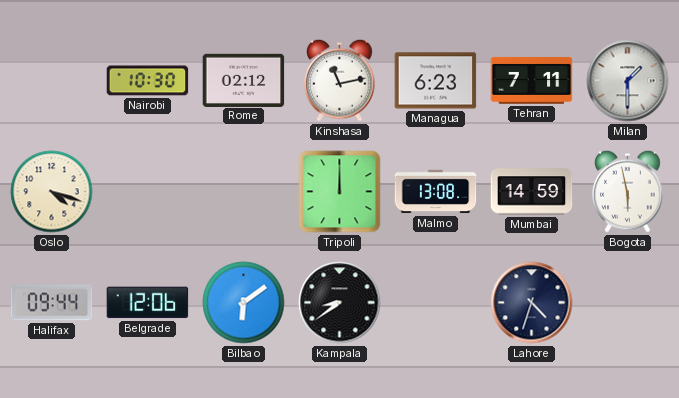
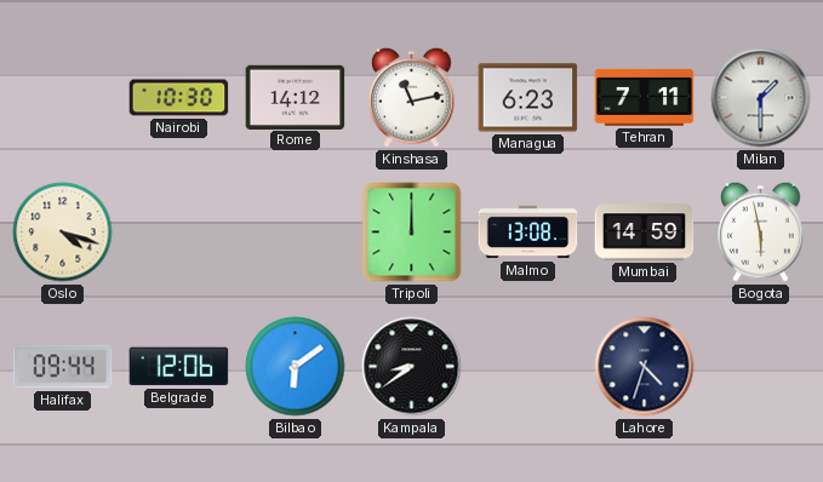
Rome: 02:12 -> 14:12
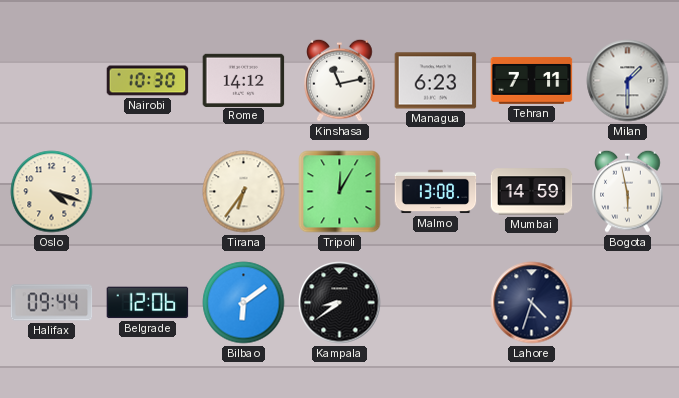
Tirana: none -> 6:36
Tripoli: 12:00 -> 12:05
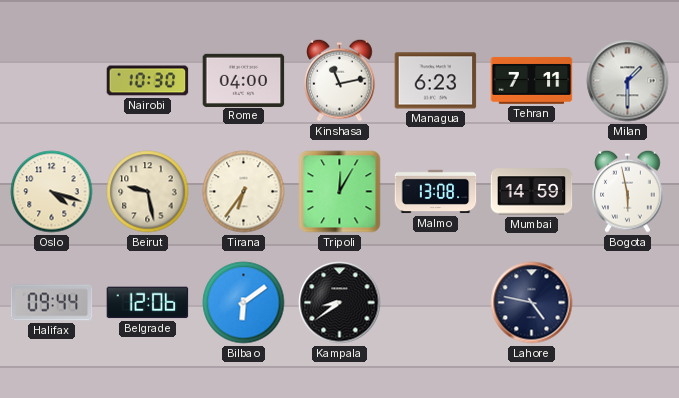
Rome: 14:12 -> 04:00
Beirut: none -> 9:28
Lahore: 4:33 -> 4:47
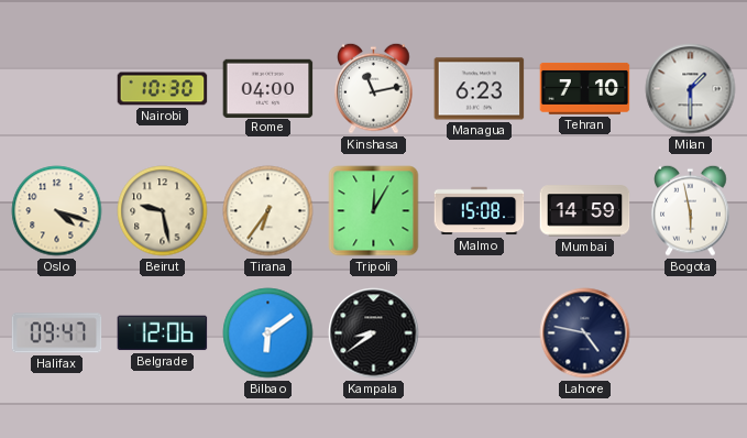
Tehran: 7:11 -> 7:10
Malmo: 13:08 -> 15:08
Halifax: 09:44 -> 09:47
